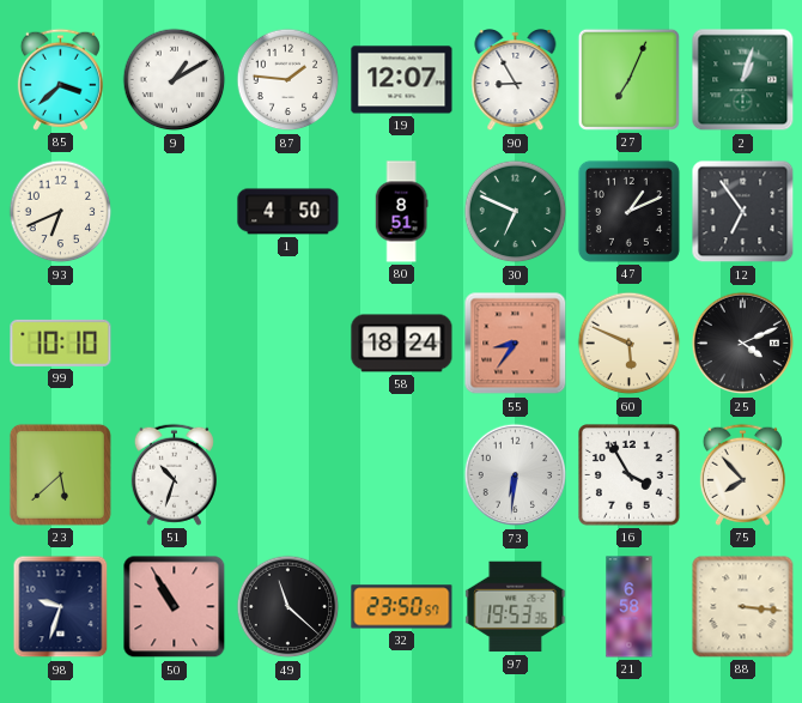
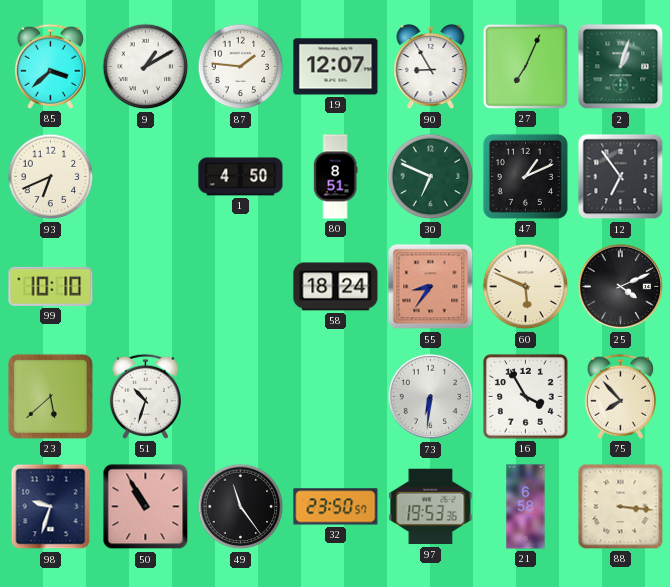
49: 11:22 -> 11:24
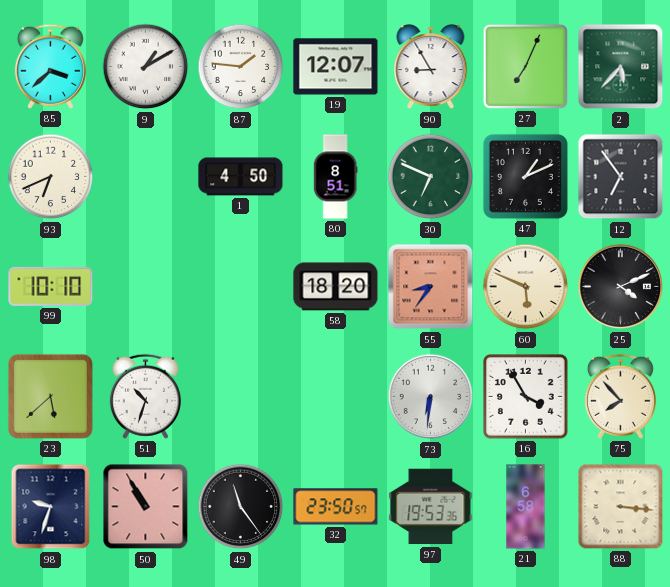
2: 1:03 -> 5:37
58: 18:24 -> 18:20
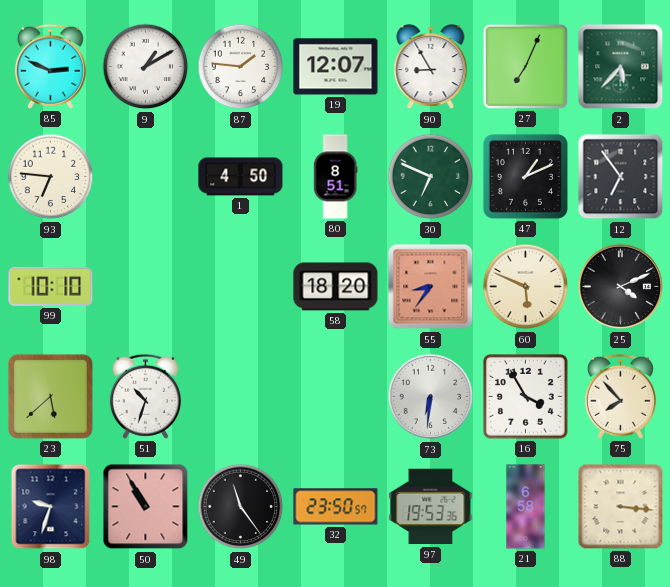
85: 3:38 -> 2:49
93: 6:41 -> 6:46
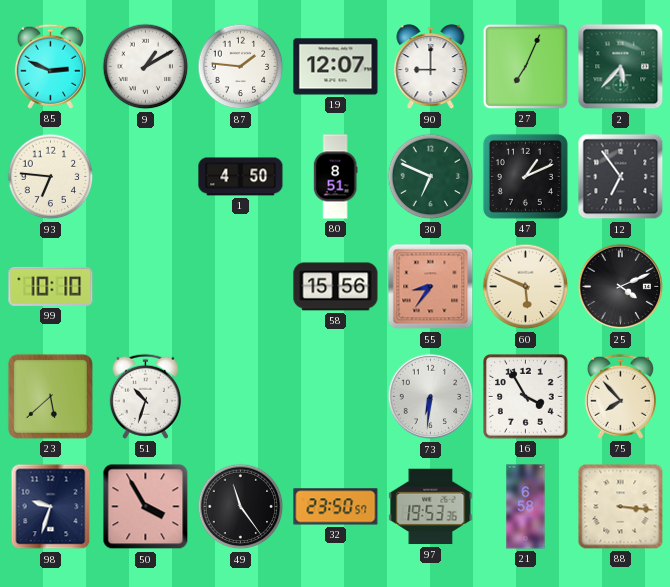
90: 8:55 -> 9:00
58: 18:20 -> 15:56
50: 10:55 -> 3:55
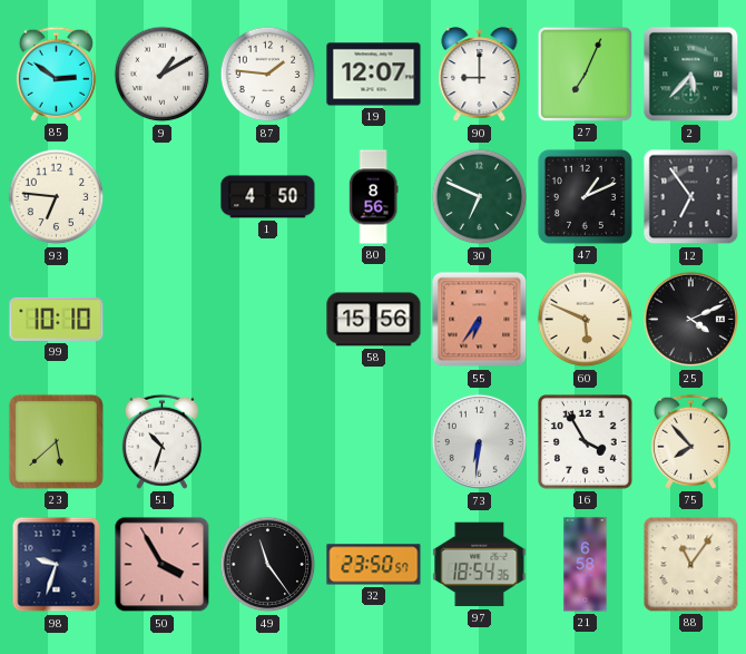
85: 2:49 -> 2:51
80: 8:51 -> 8:56
55: 8:36 -> 6:36
97: 19:53 -> 18:54
88: 3:16 -> 11:06
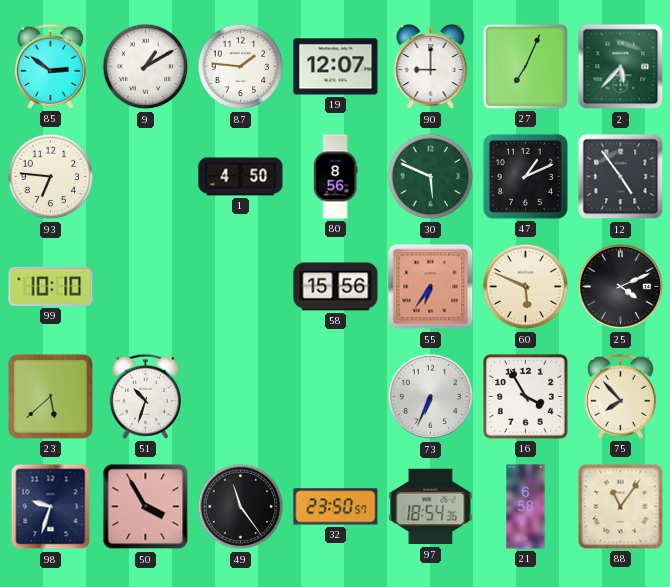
30: 6:49 -> 5:49
12: 6:54 -> 4:54
73: 6:31 -> 6:34
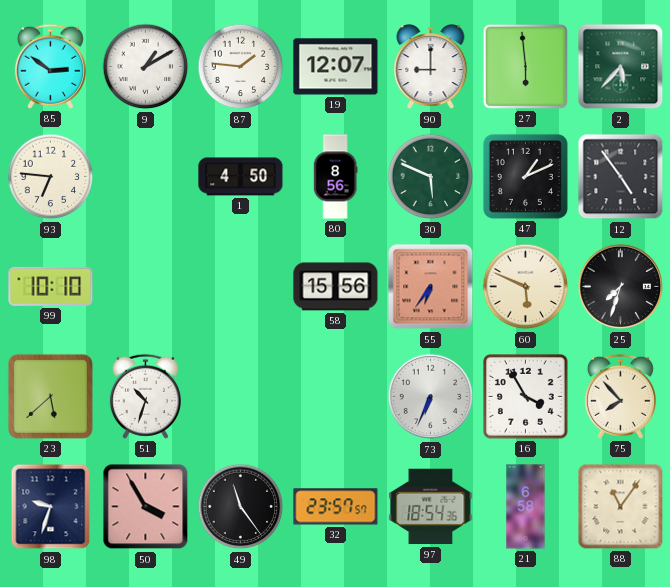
27: 7:04 -> 5:59
25: 4:11 -> 7:33
32: 23:50 -> 23:57
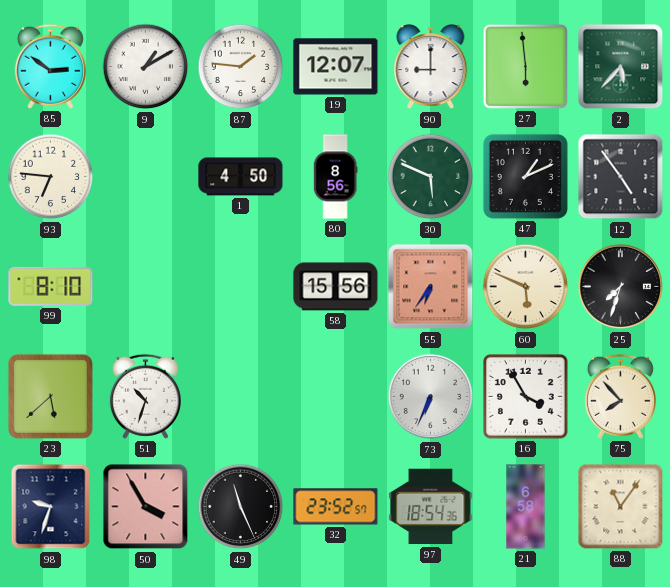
99: 10:10 -> 8:10
49: 11:24 -> 11:26
32: 23:57 -> 23:52
